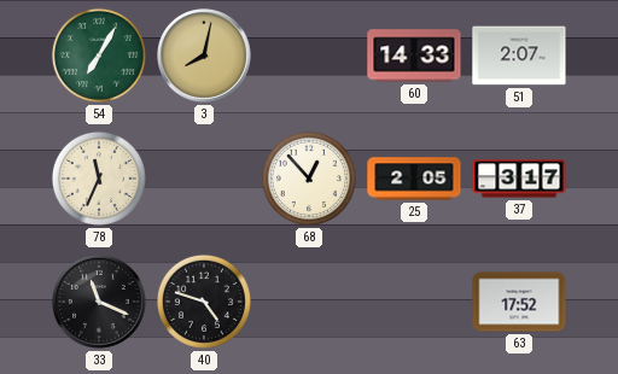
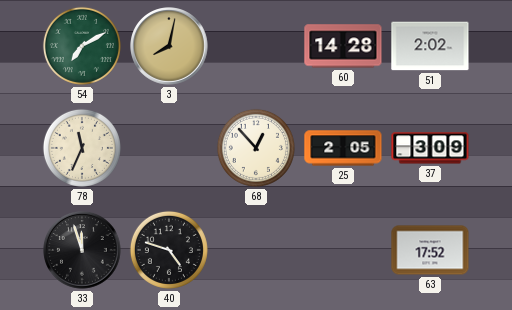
54: 7:05 -> 7:10
60: 14:33 -> 14:28
51: 2:07 -> 2:02
37: 3:17 -> 3:09
33: 11:19 -> 11:57
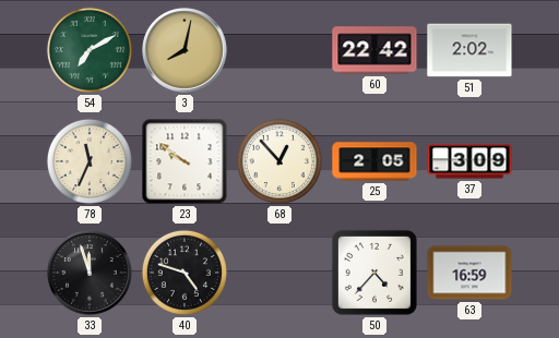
60: 14:28 -> 22:42
23: none -> 9:51
50: none -> 4:37
63: 17:52 -> 16:59
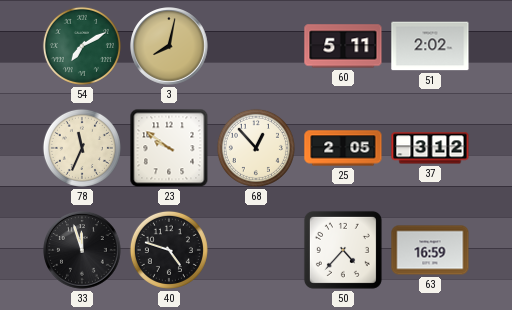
60: 22:42 -> 5:11
37: 3:09 -> 3:12
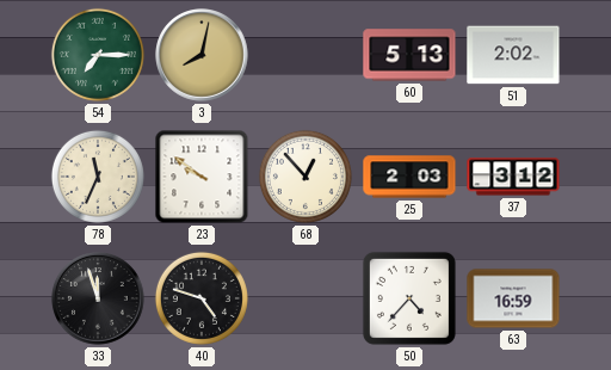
54: 7:10 -> 7:15
60: 5:11 -> 5:13
25: 2:05 -> 2:03
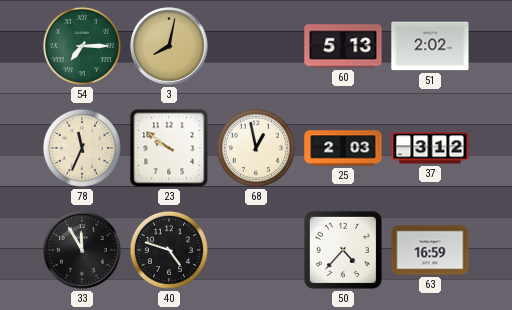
68: 12:53 -> 12:58
33: 11:57 -> 11:55
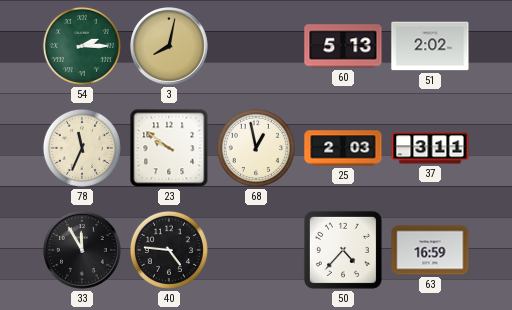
54: 7:15 -> 2:15
37: 3:12 -> 3:11
40: 4:48 -> 4:46
